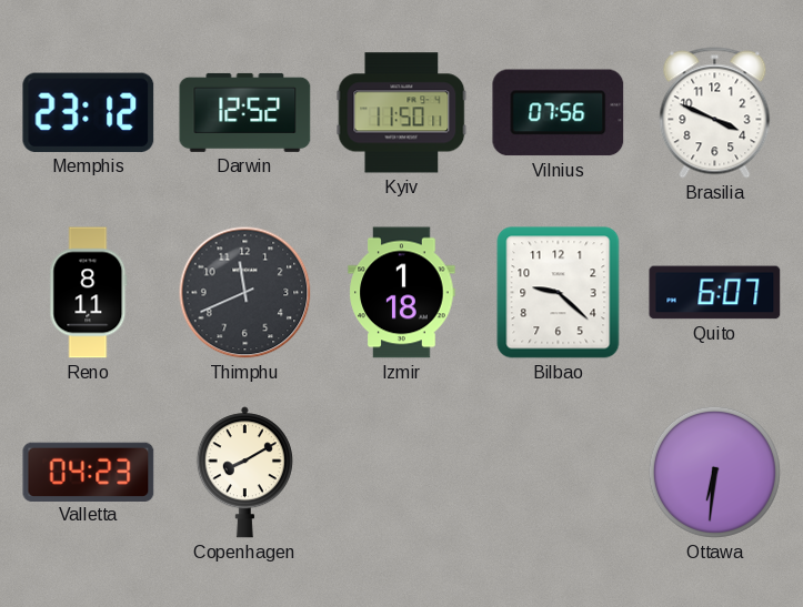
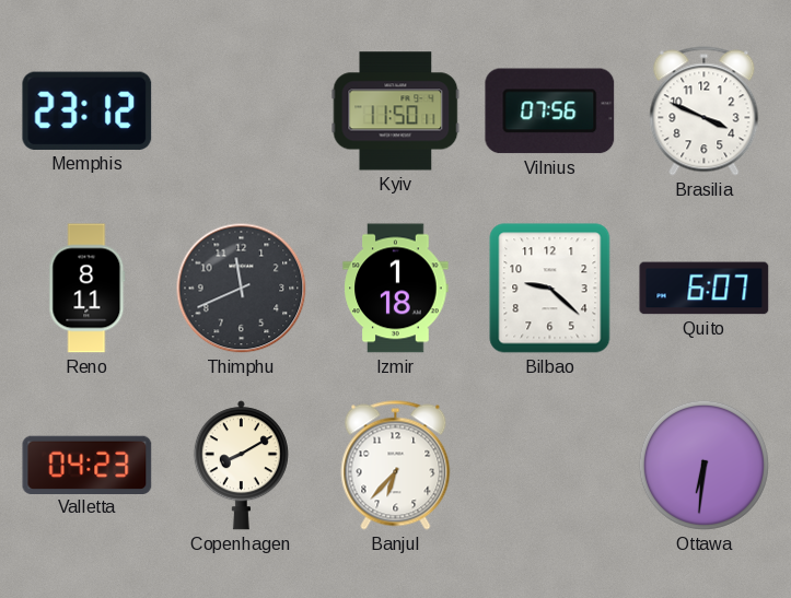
Darwin: 12:52 -> none
Banjul: none -> 6:37
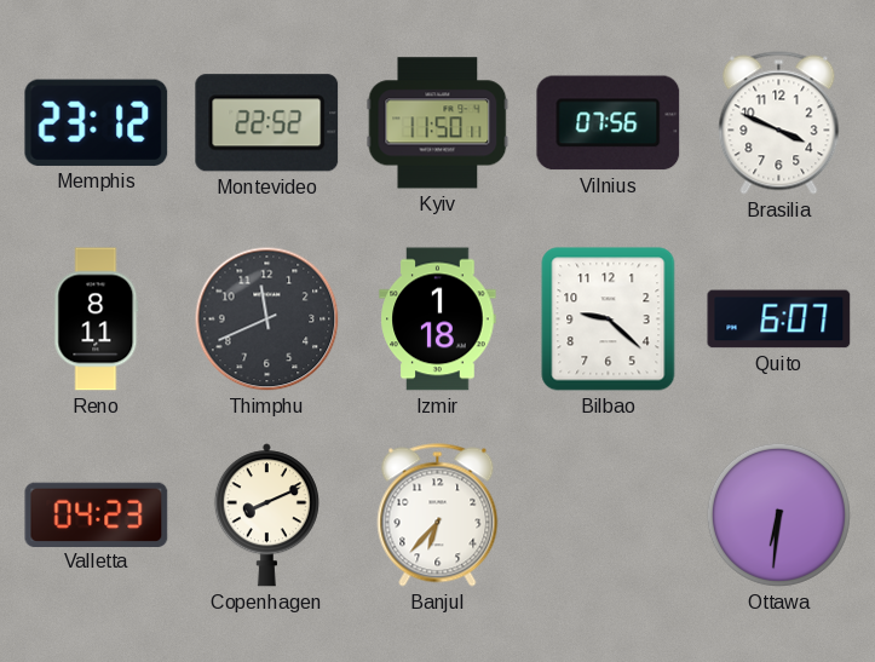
Montevideo: none -> 22:52
Copenhagen: 8:10 -> 8:11
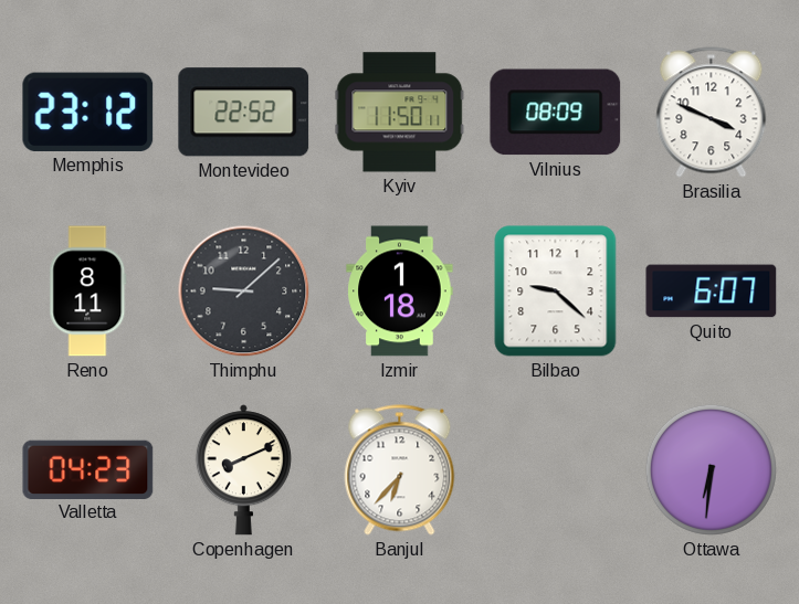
Vilnius: 07:56 -> 08:09
Thimphu: 11:41 -> 9:08
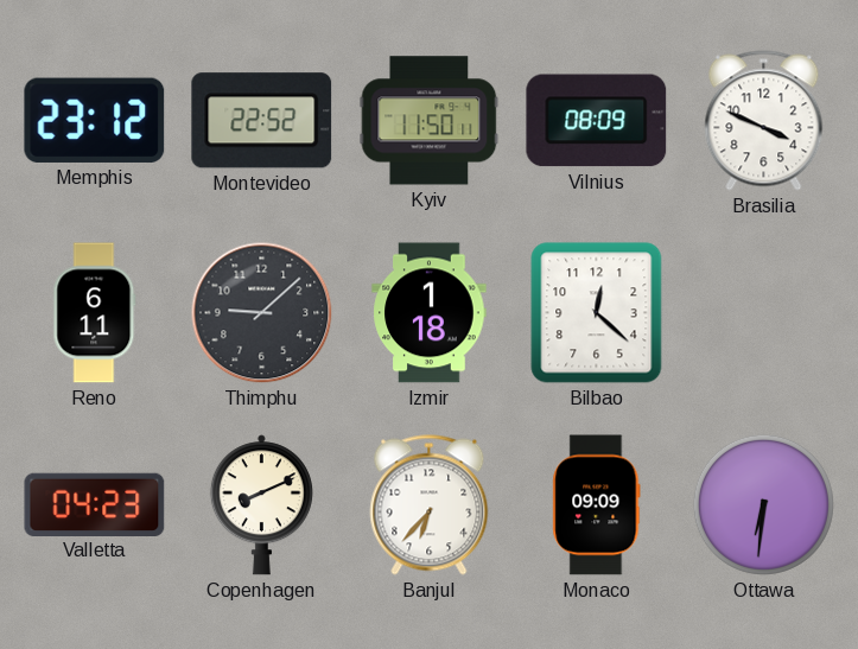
Reno: 8:11 -> 6:11
Bilbao: 9:22 -> 12:22
Quito: 6:07 -> none
Monaco: none -> 09:09
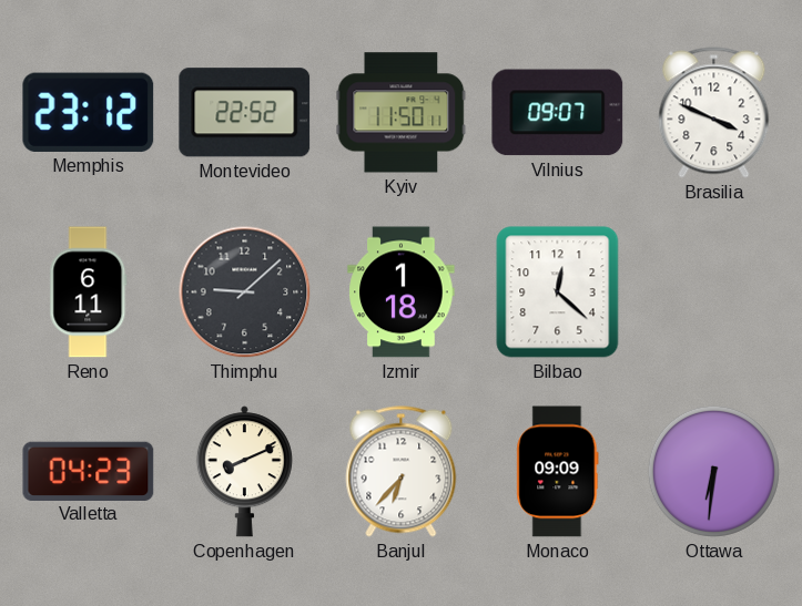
Vilnius: 08:09 -> 09:07
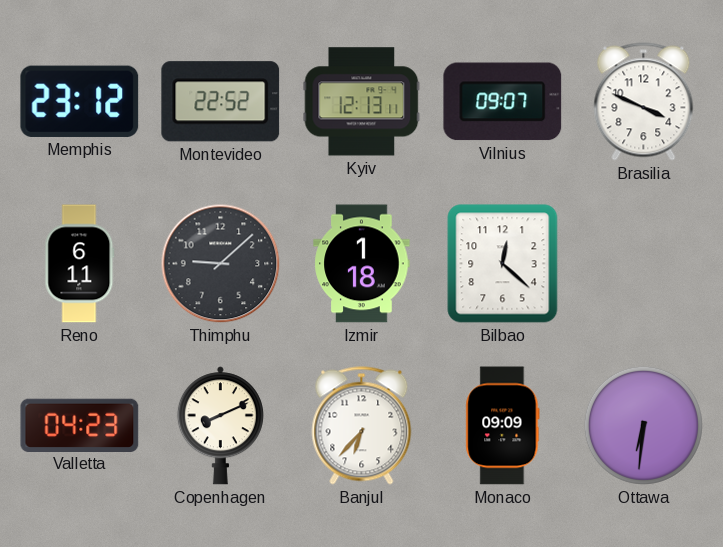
Kyiv: 11:50 -> 12:13
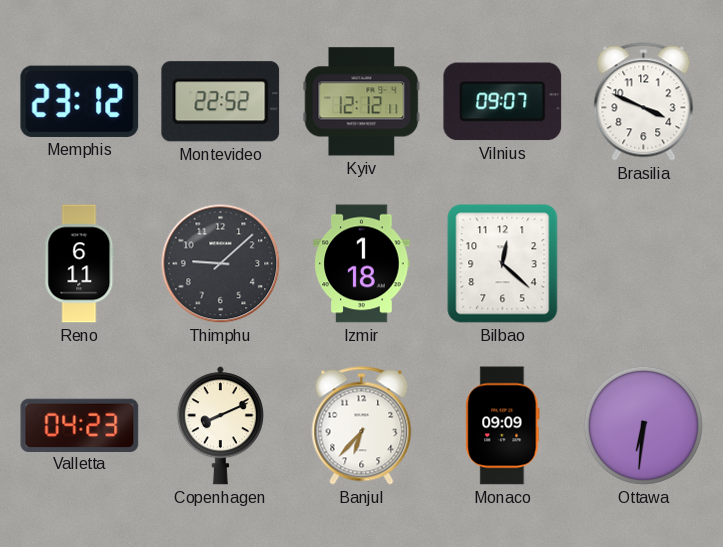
Kyiv: 12:13 -> 12:12
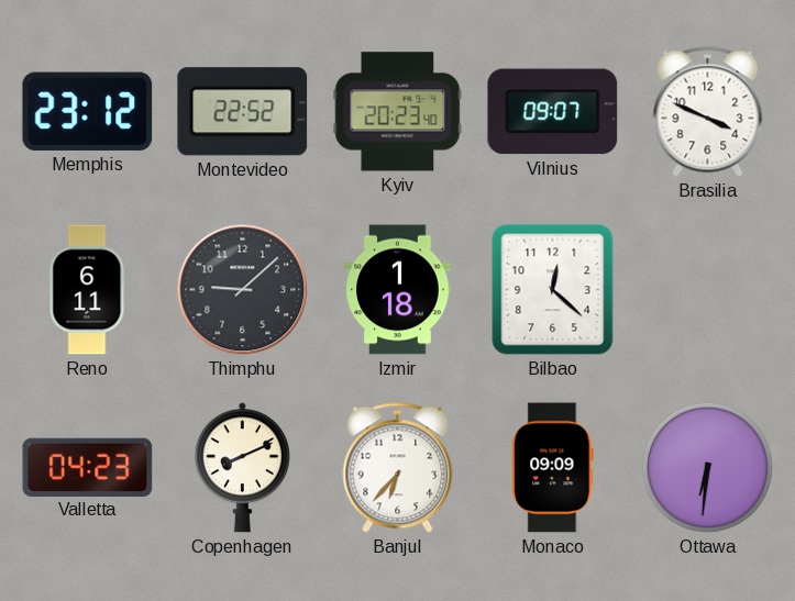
Kyiv: 12:12 -> 20:23
